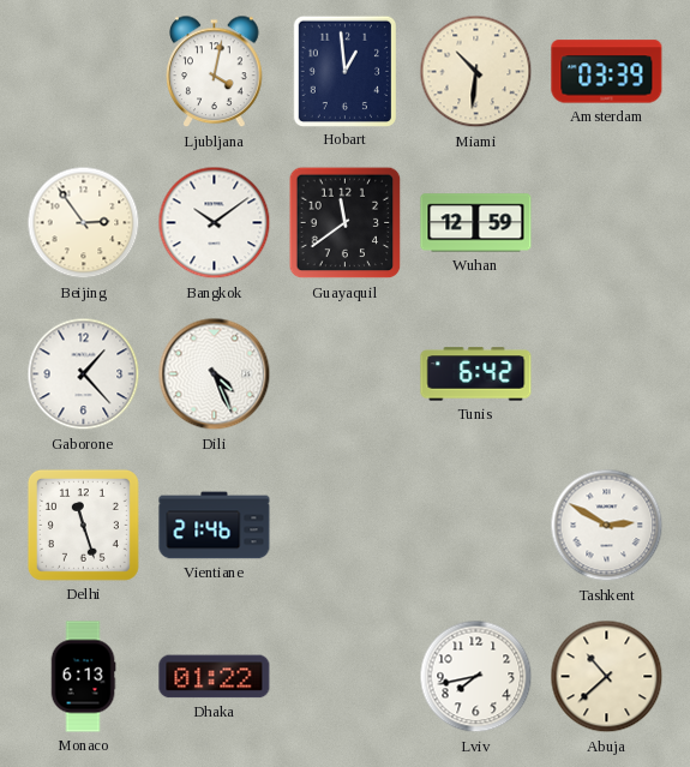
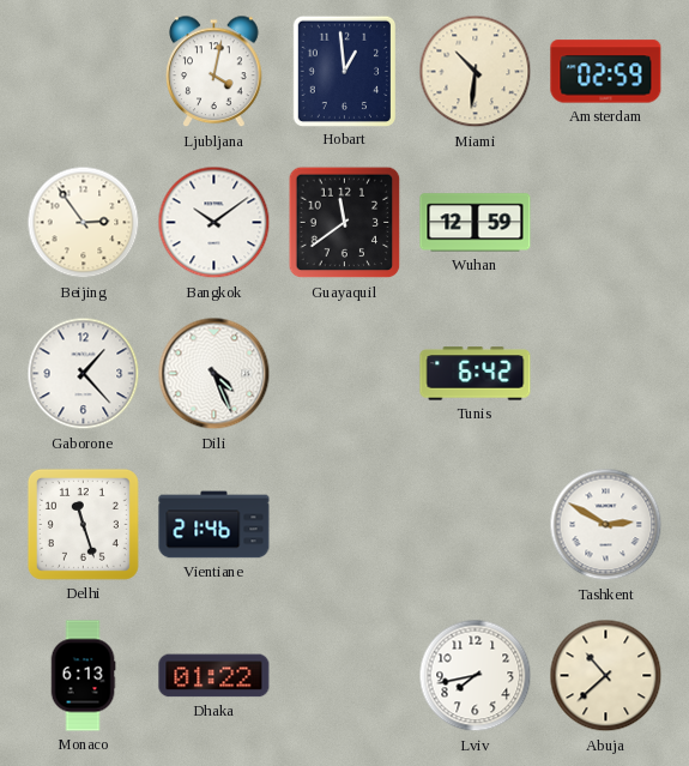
Amsterdam: 03:39 -> 02:59
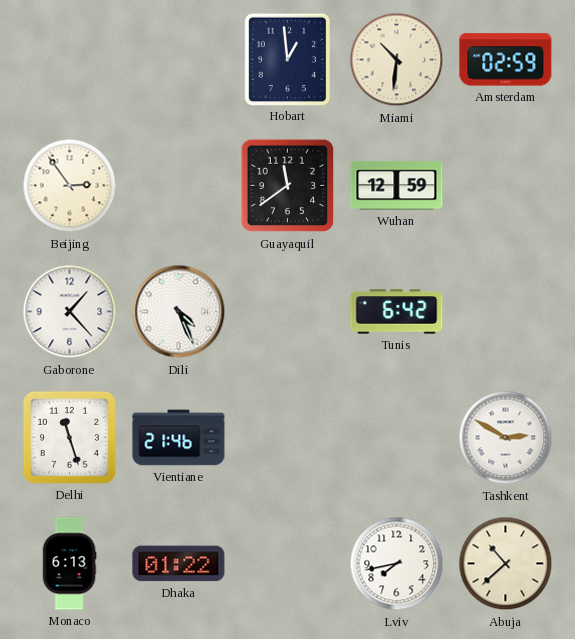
Ljubljana: 4:02 -> none
Bangkok: 10:09 -> none
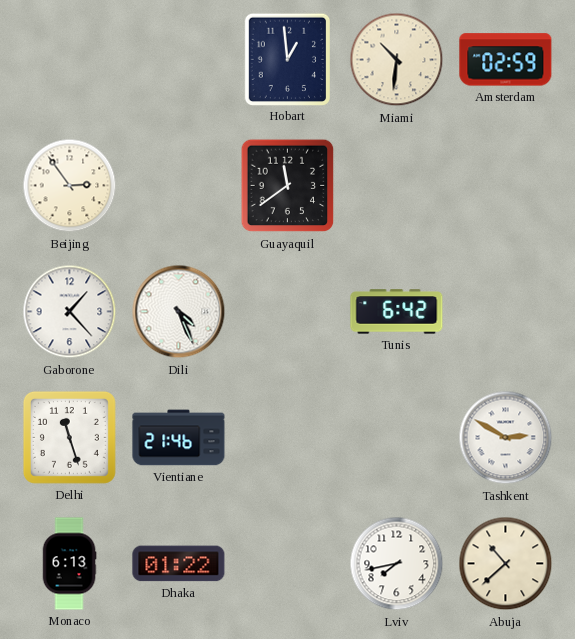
Wuhan: 12:59 -> none
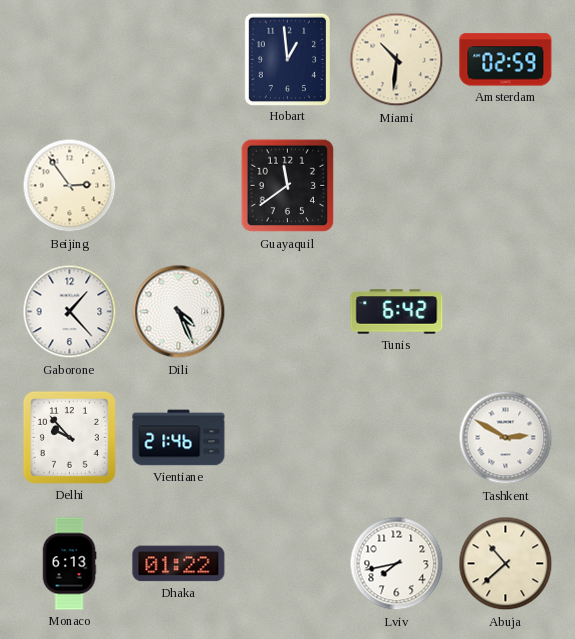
Delhi: 11:27 -> 9:53
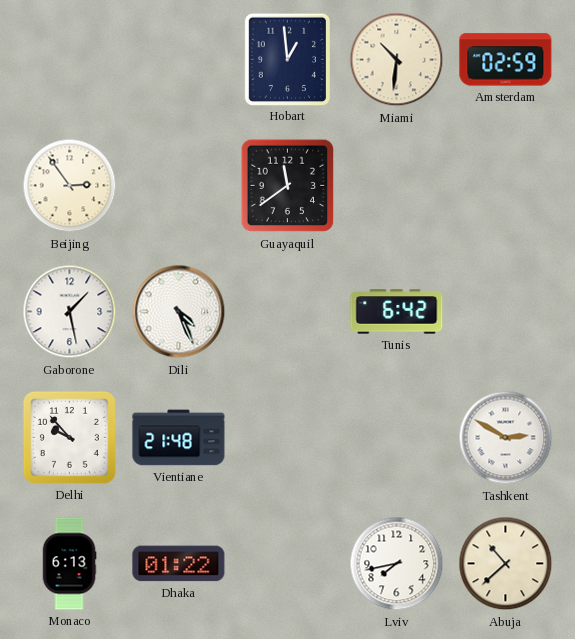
Gaborone: 1:23 -> 1:28
Vientiane: 21:46 -> 21:48
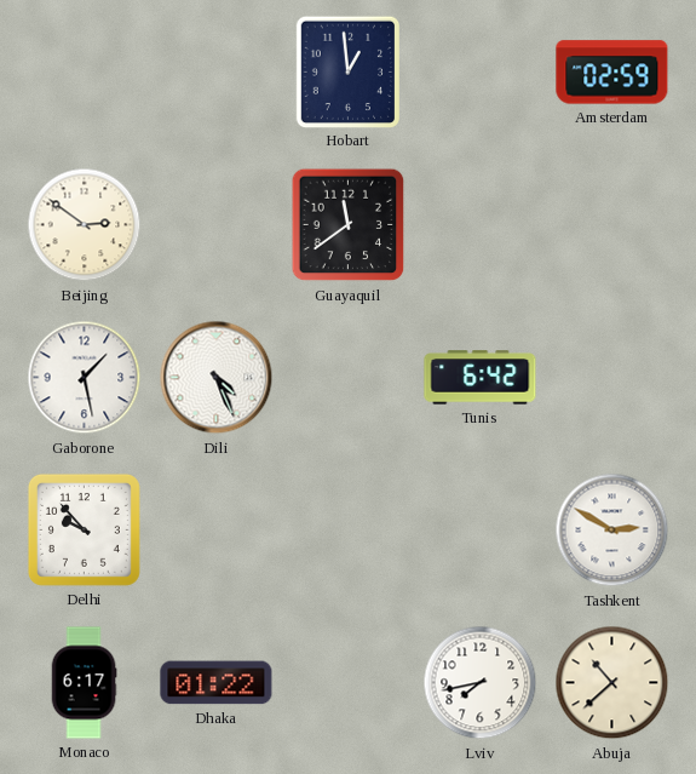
Miami: 10:31 -> none
Beijing: 2:54 -> 2:51
Vientiane: 21:48 -> none
Monaco: 6:13 -> 6:17
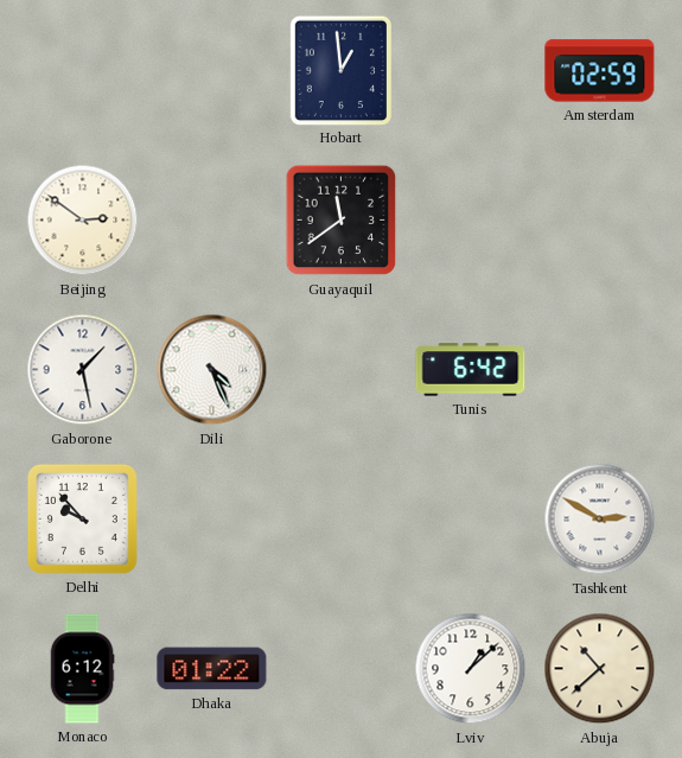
Monaco: 6:17 -> 6:12
Lviv: 7:43 -> 1:08
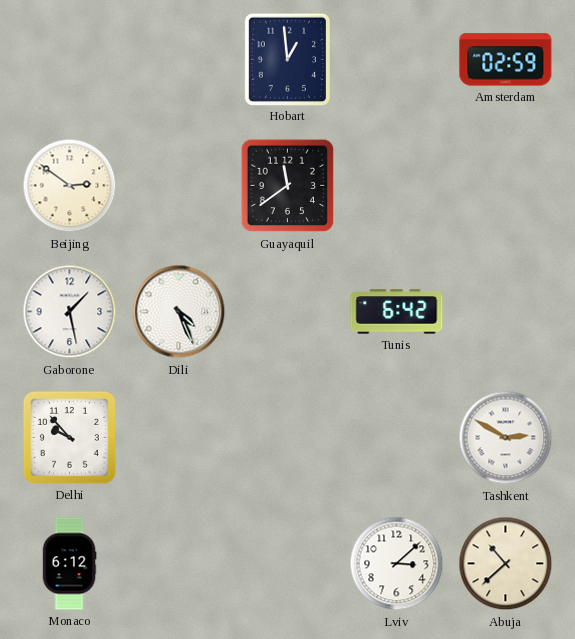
Dhaka: 01:22 -> none
Lviv: 1:08 -> 3:08
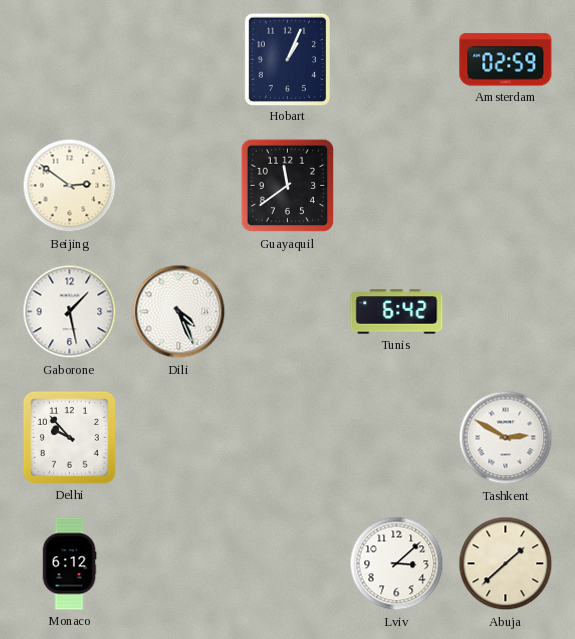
Hobart: 12:59 -> 1:04
Abuja: 10:38 -> 1:38
